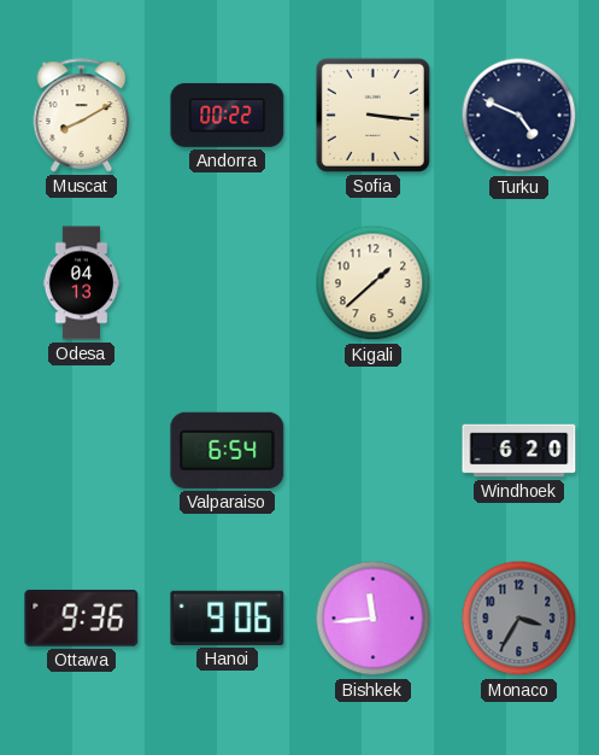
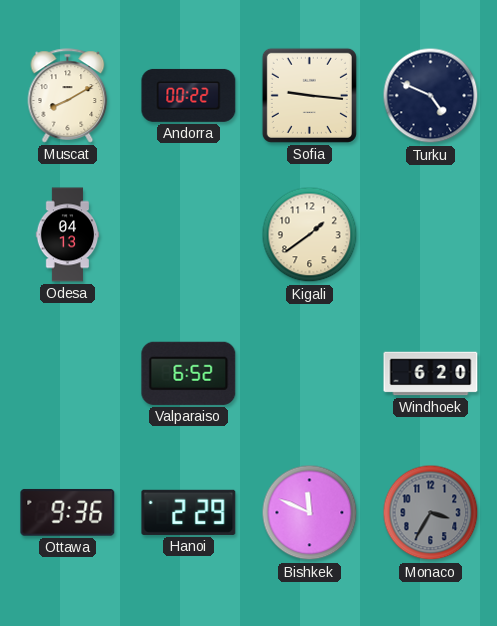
Sofia: 3:16 -> 9:16
Kigali: 1:38 -> 1:39
Valparaiso: 6:54 -> 6:52
Hanoi: 9:06 -> 2:29
Bishkek: 11:44 -> 11:49
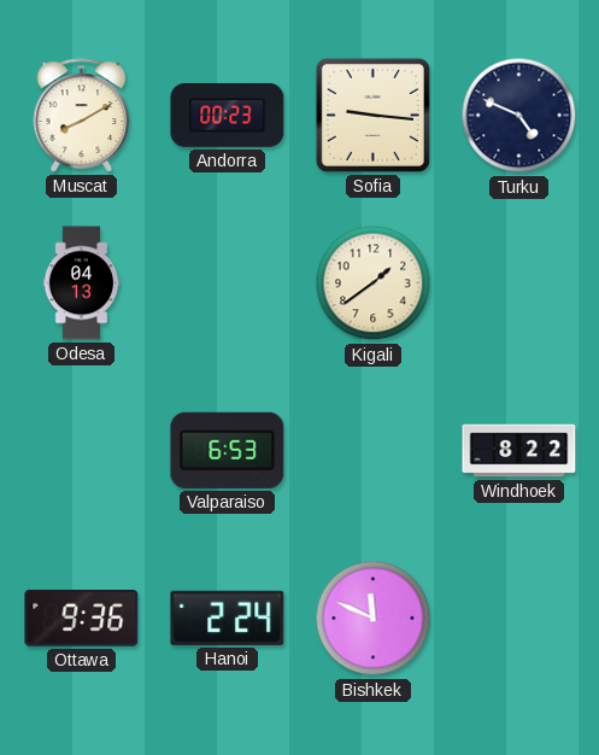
Andorra: 00:22 -> 00:23
Valparaiso: 6:52 -> 6:53
Windhoek: 6:20 -> 8:22
Hanoi: 2:29 -> 2:24
Monaco: 3:35 -> none
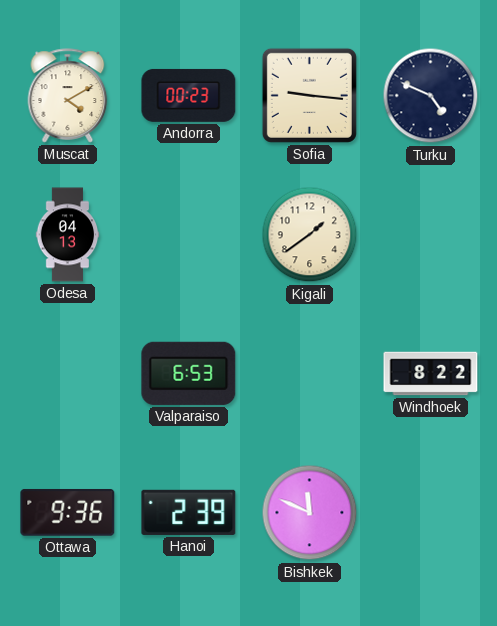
Muscat: 8:10 -> 4:10
Hanoi: 2:24 -> 2:39
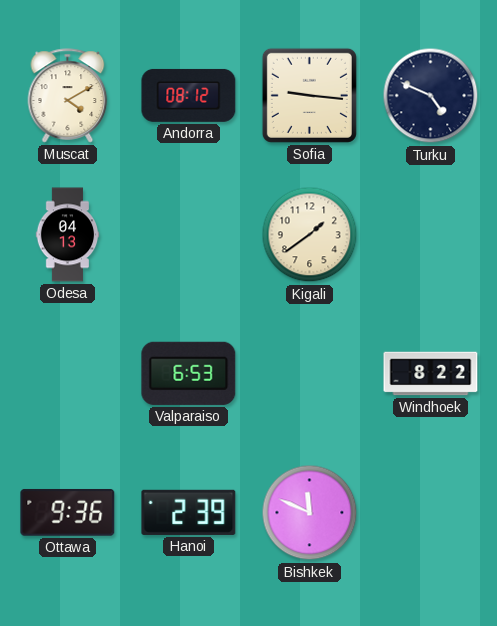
Andorra: 00:23 -> 08:12
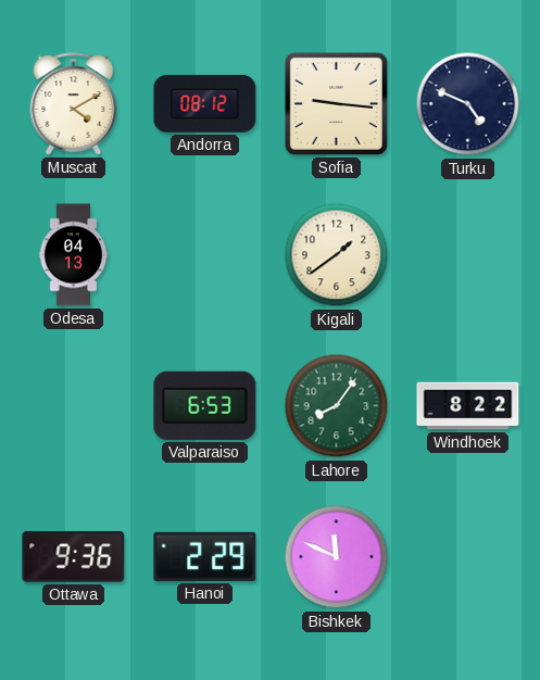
Lahore: none -> 8:06
Hanoi: 2:39 -> 2:29
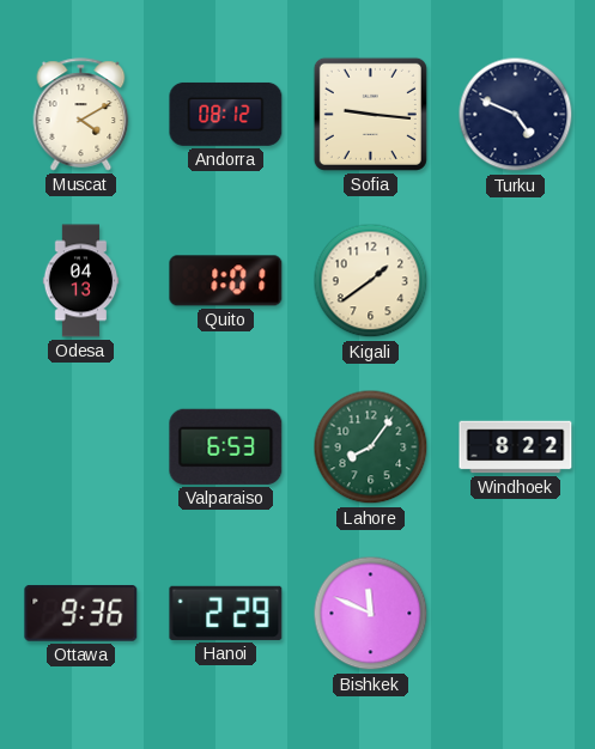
Quito: none -> 1:01
